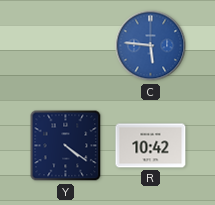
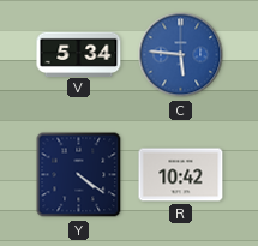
V: none -> 5:34
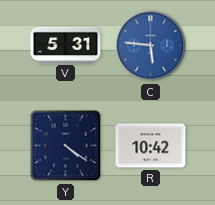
V: 5:34 -> 5:31
